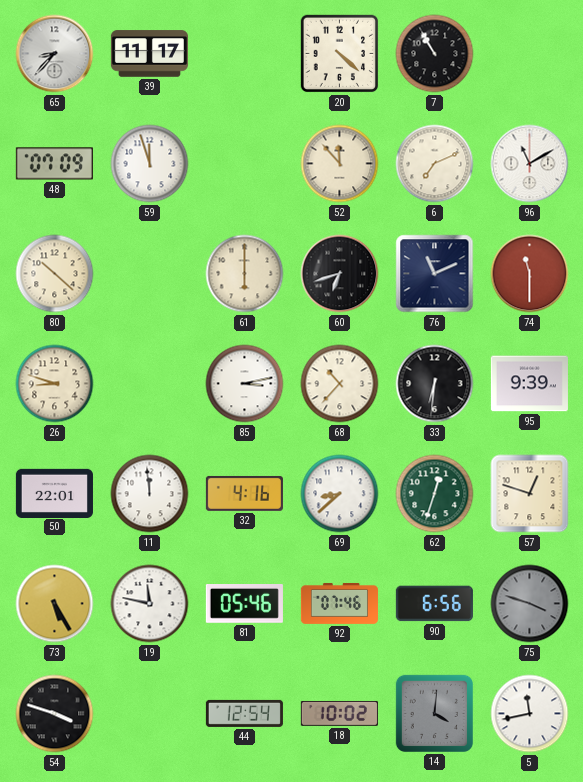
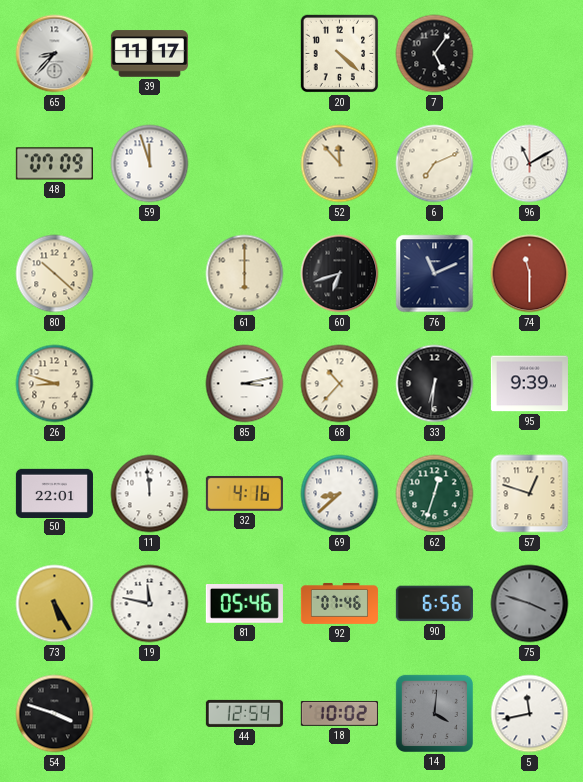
7: 10:55 -> 5:06
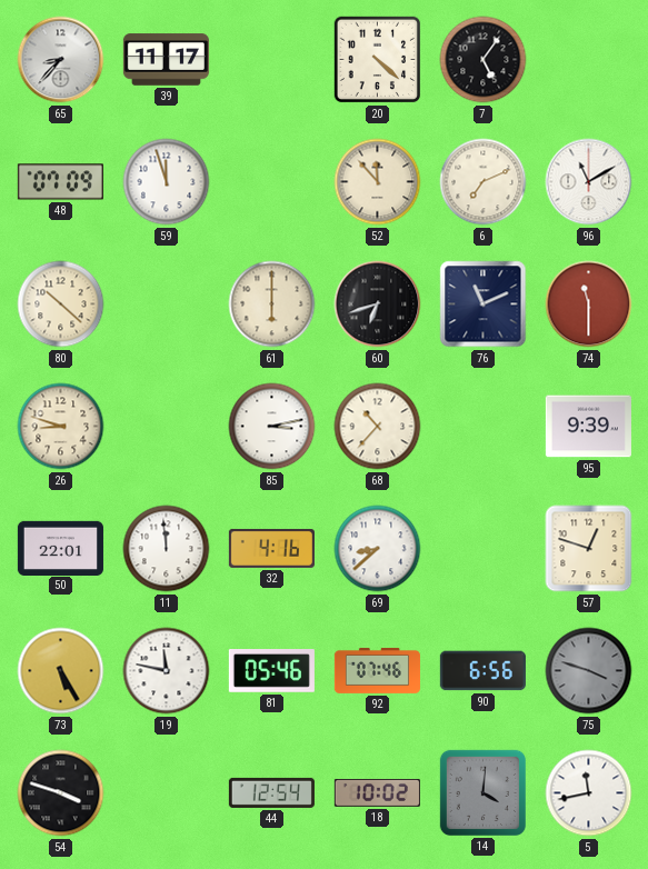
33: 6:31 -> none
62: 12:33 -> none
